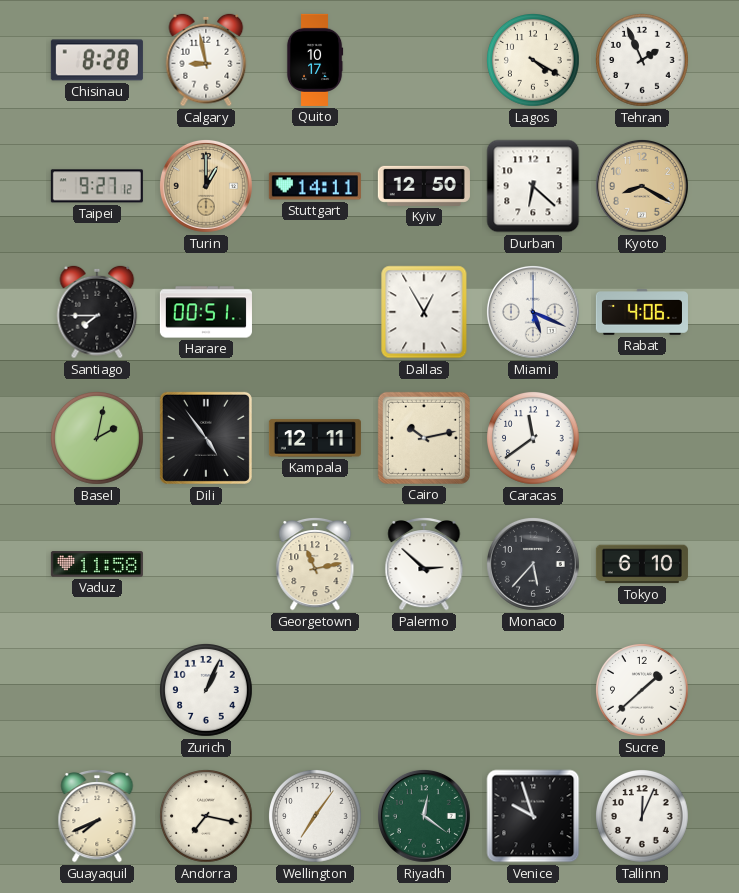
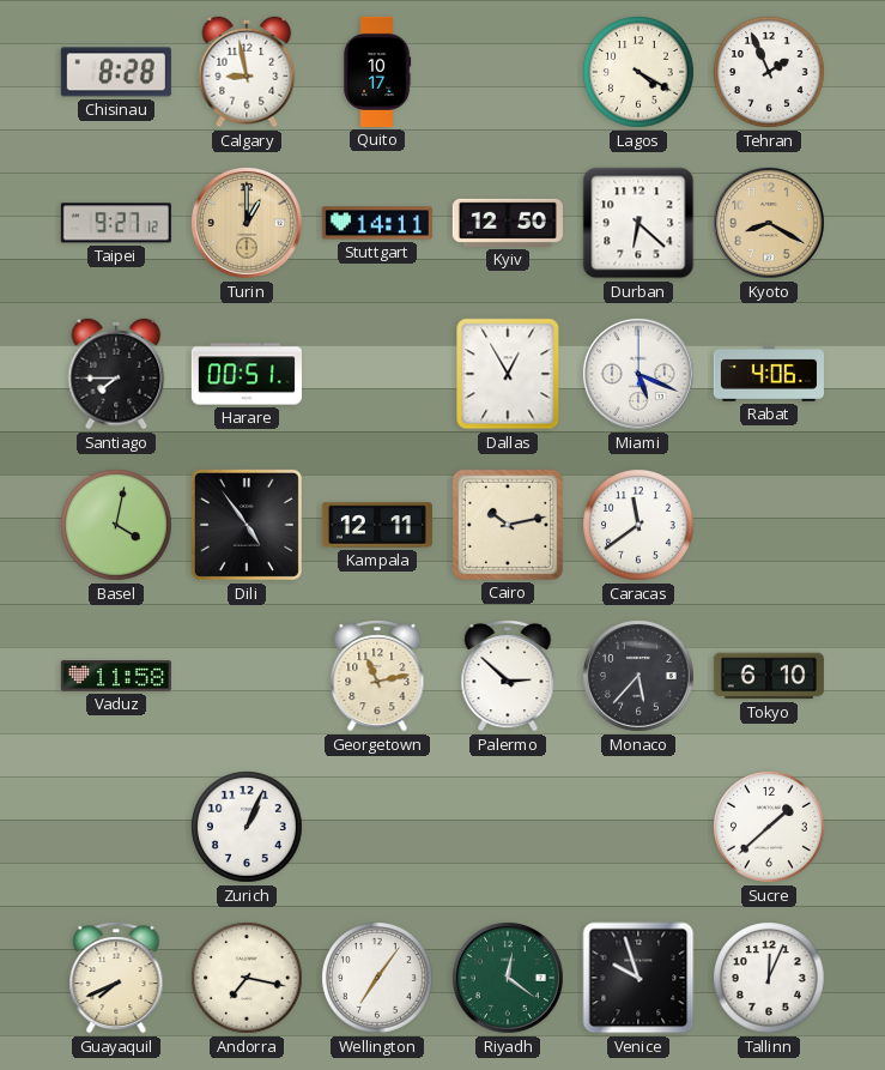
Basel: 2:02 -> 4:02
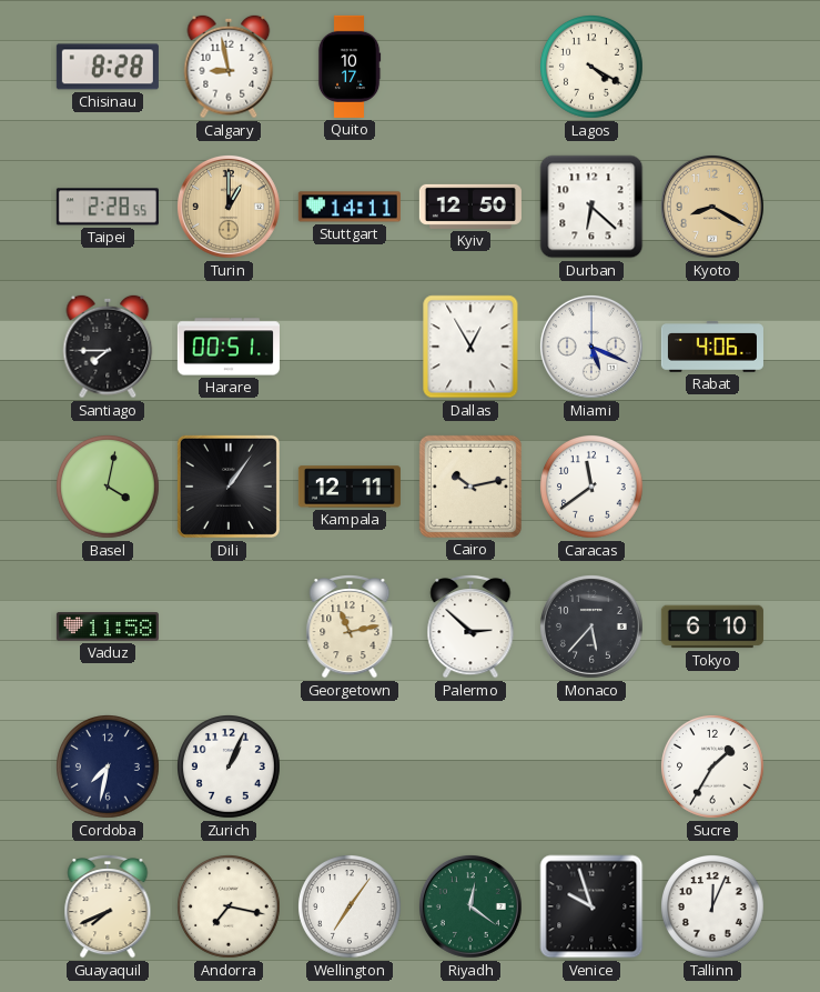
Tehran: 1:56 -> none
Taipei: 9:27 -> 2:28
Dili: 4:54 -> 1:06
Cordoba: none -> 7:32
Sucre: 1:38 -> 1:35
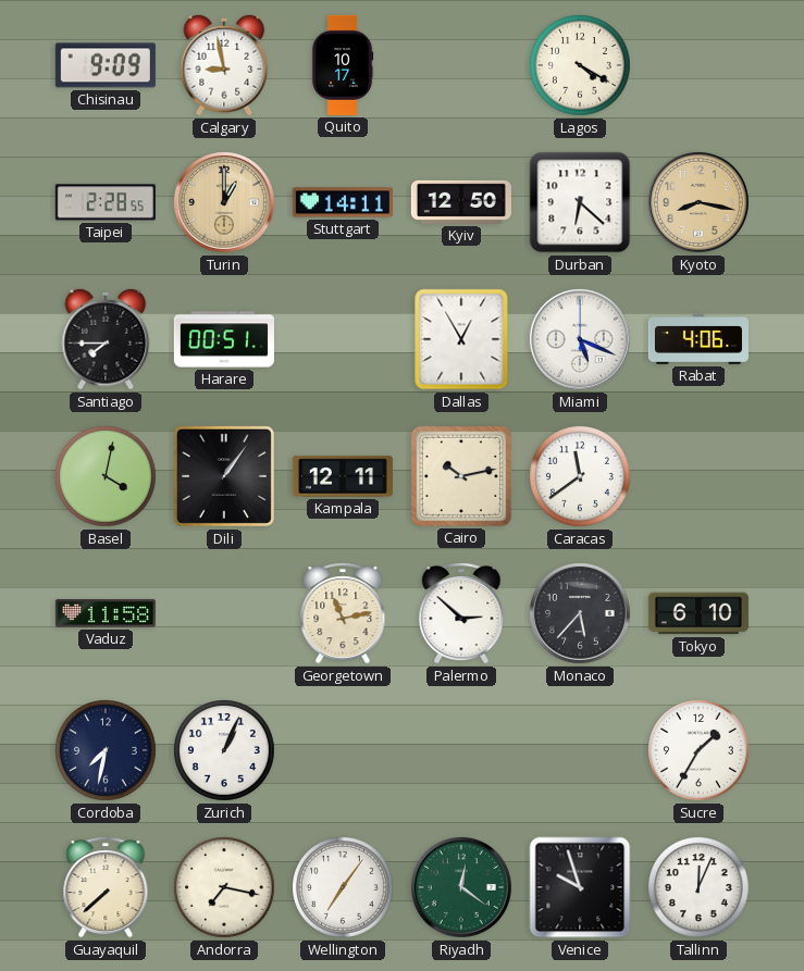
Chisinau: 8:28 -> 9:09
Kyoto: 8:20 -> 8:17
Guayaquil: 7:41 -> 7:38
